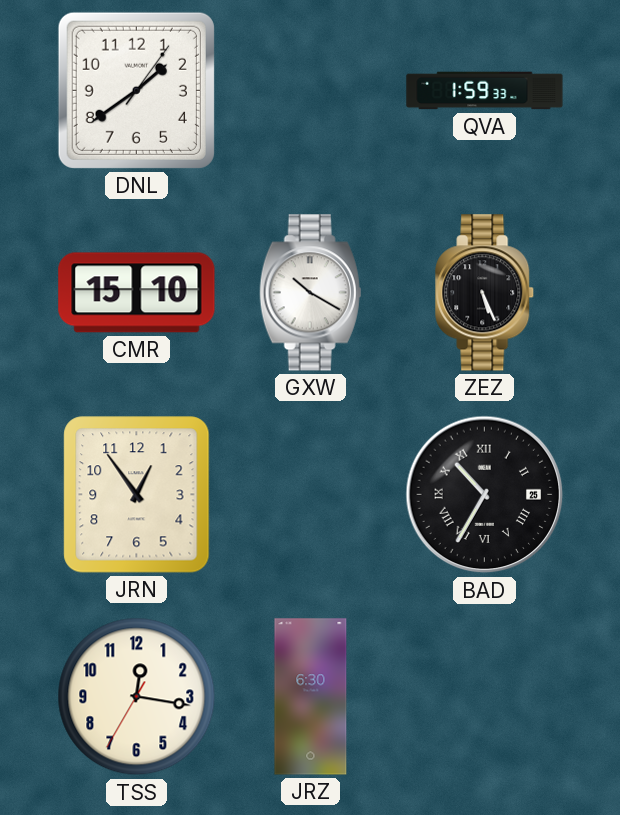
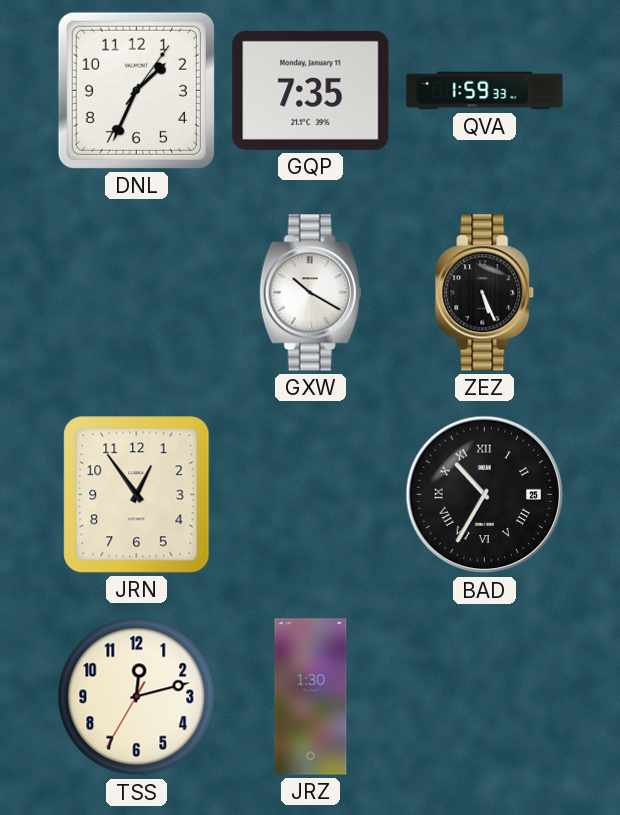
DNL: 1:39 -> 1:34
GQP: none -> 7:35
CMR: 15:10 -> none
TSS: 12:16 -> 12:12
JRZ: 6:30 -> 1:30
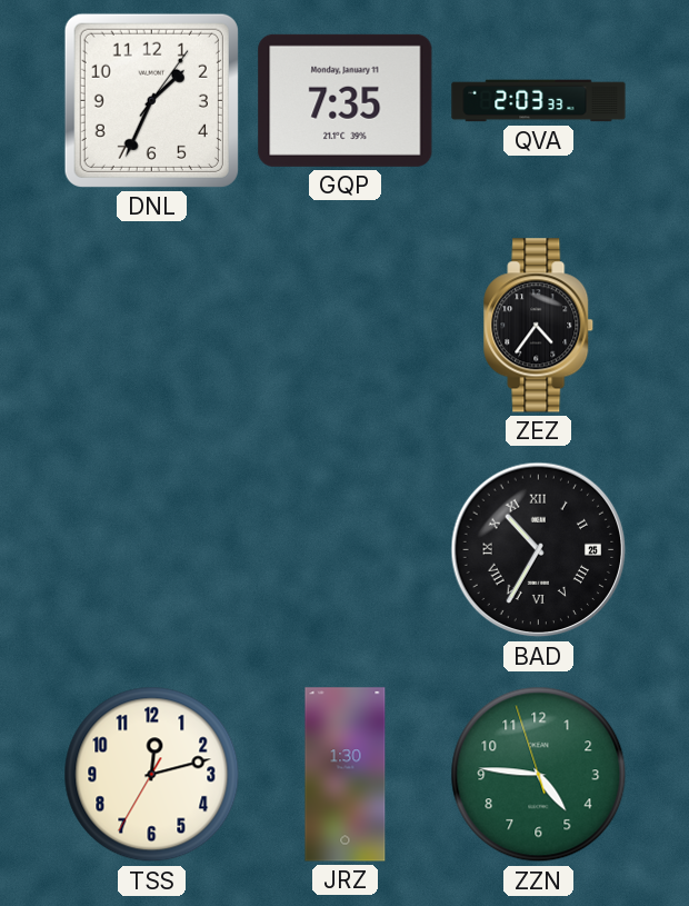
QVA: 1:59 -> 2:03
GXW: 10:20 -> none
ZEZ: 5:26 -> 4:36
JRN: 12:54 -> none
ZZN: none -> 4:45
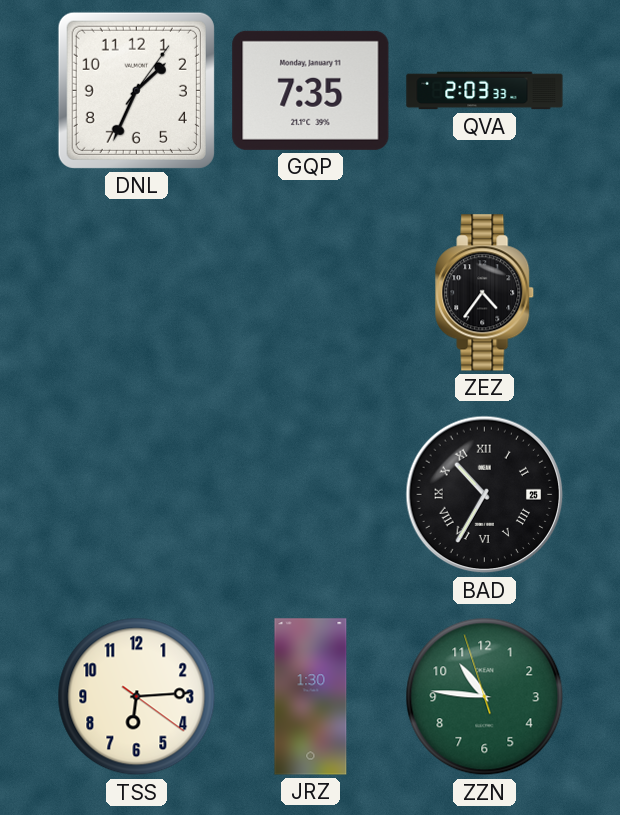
TSS: 12:12 -> 6:14
ZZN: 4:45 -> 10:45
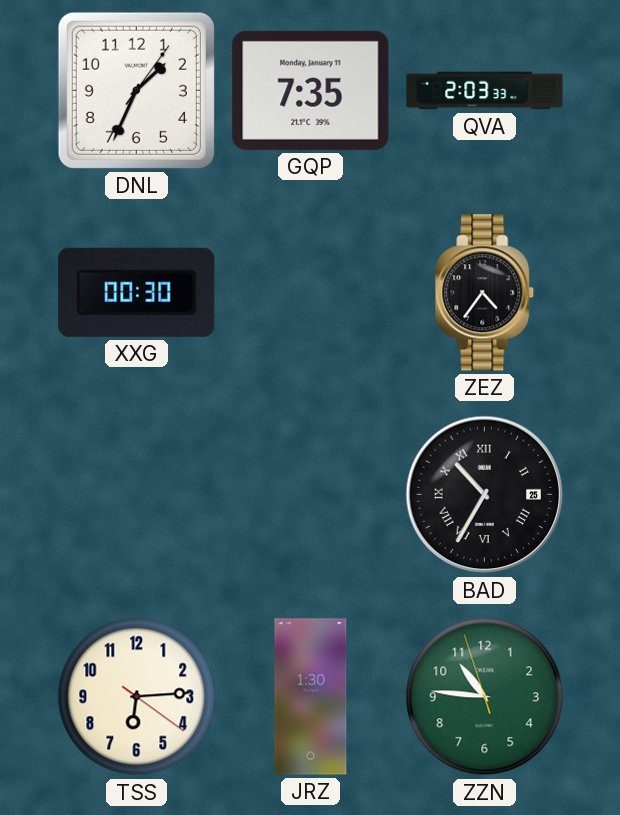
XXG: none -> 00:30
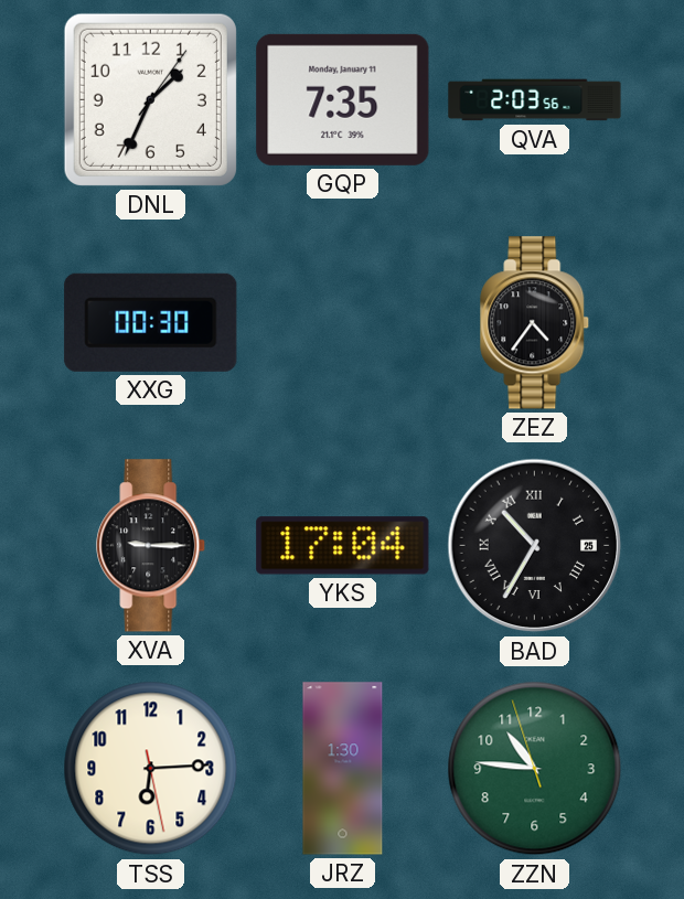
QVA: 2:03:33 -> 2:03:56
XVA: none -> 9:15
YKS: none -> 17:04
TSS: 6:14:21 -> 6:14:28
